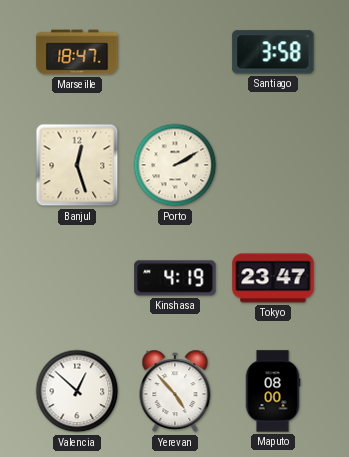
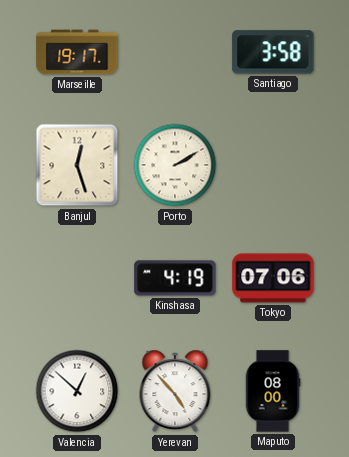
Marseille: 18:47 -> 19:17
Tokyo: 23:47 -> 07:06
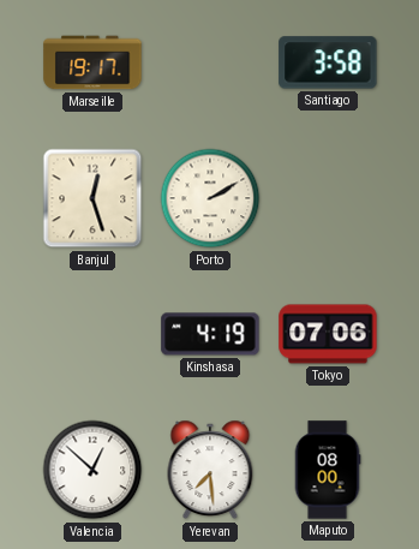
Yerevan: 4:53 -> 7:29
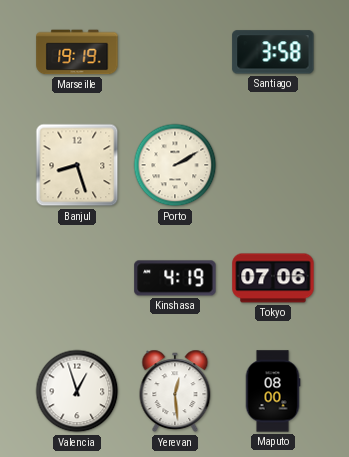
Marseille: 19:17 -> 19:19
Banjul: 12:27 -> 8:27
Valencia: 12:52 -> 12:57
Yerevan: 7:29 -> 12:29
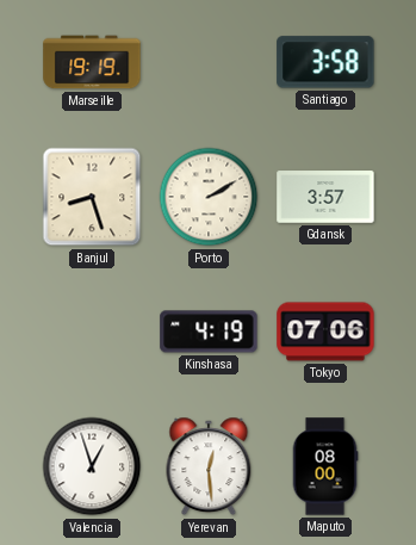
Gdansk: none -> 3:57
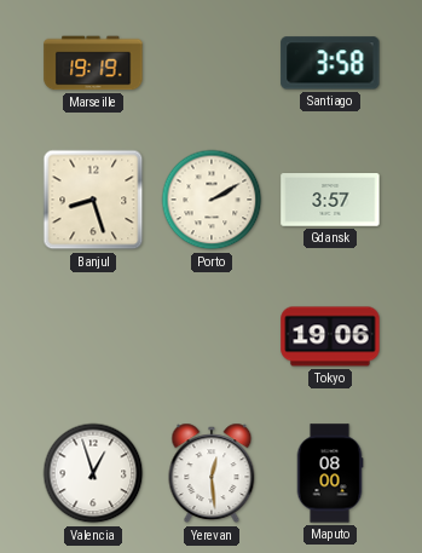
Kinshasa: 4:19 -> none
Tokyo: 07:06 -> 19:06
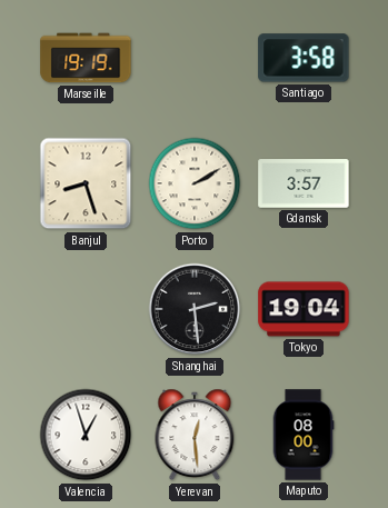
Shanghai: none -> 2:29
Tokyo: 19:06 -> 19:04
